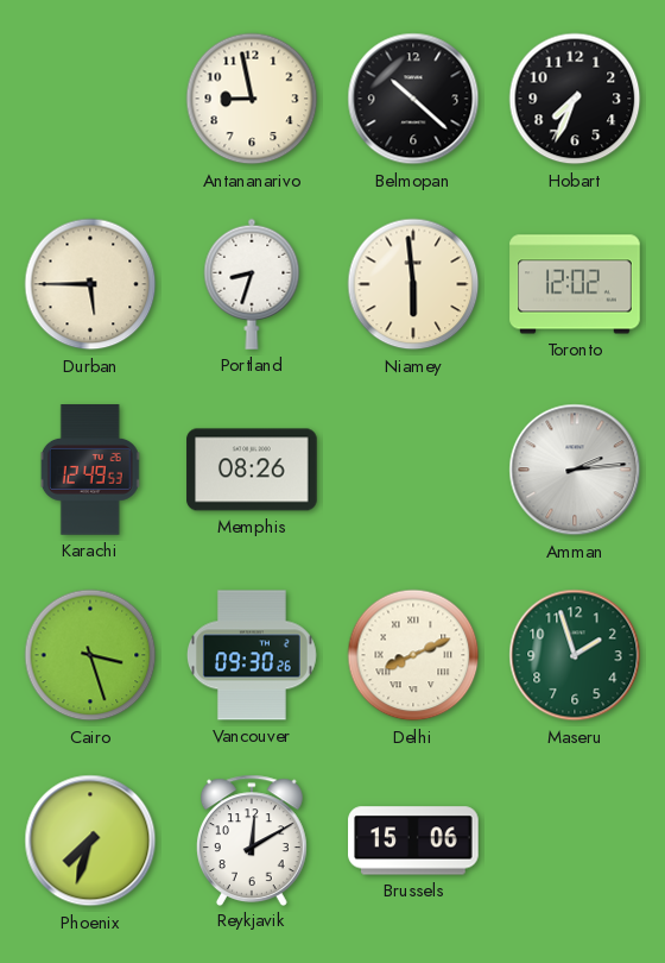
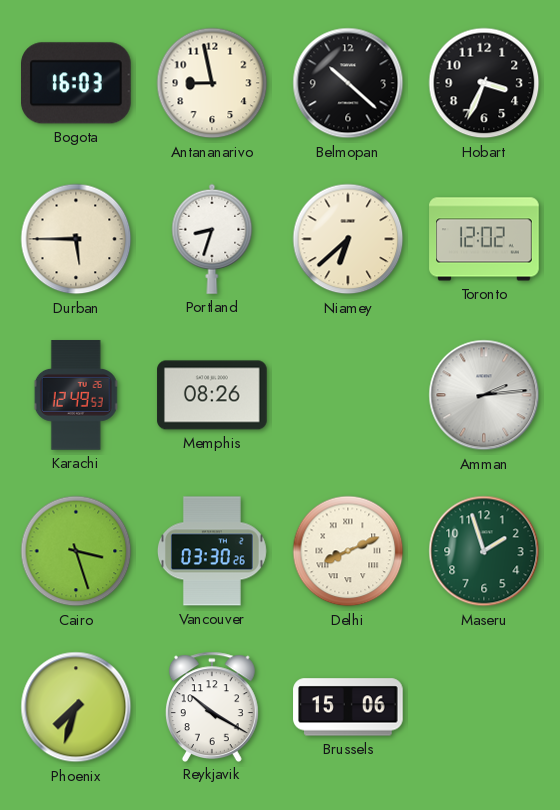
Bogota: none -> 16:03
Hobart: 7:34 -> 3:34
Niamey: 5:59 -> 6:38
Vancouver: 09:30 -> 03:30
Reykjavik: 12:10 -> 10:20
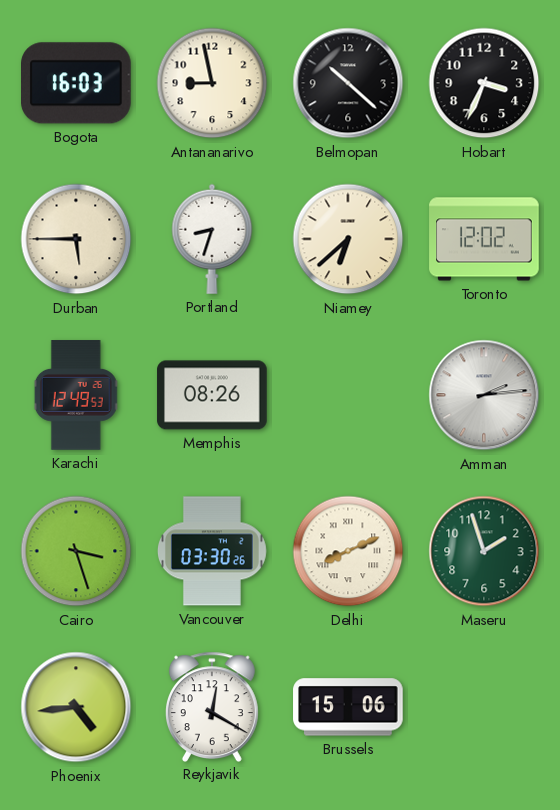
Phoenix: 7:33 -> 4:44
Reykjavik: 10:20 -> 12:20
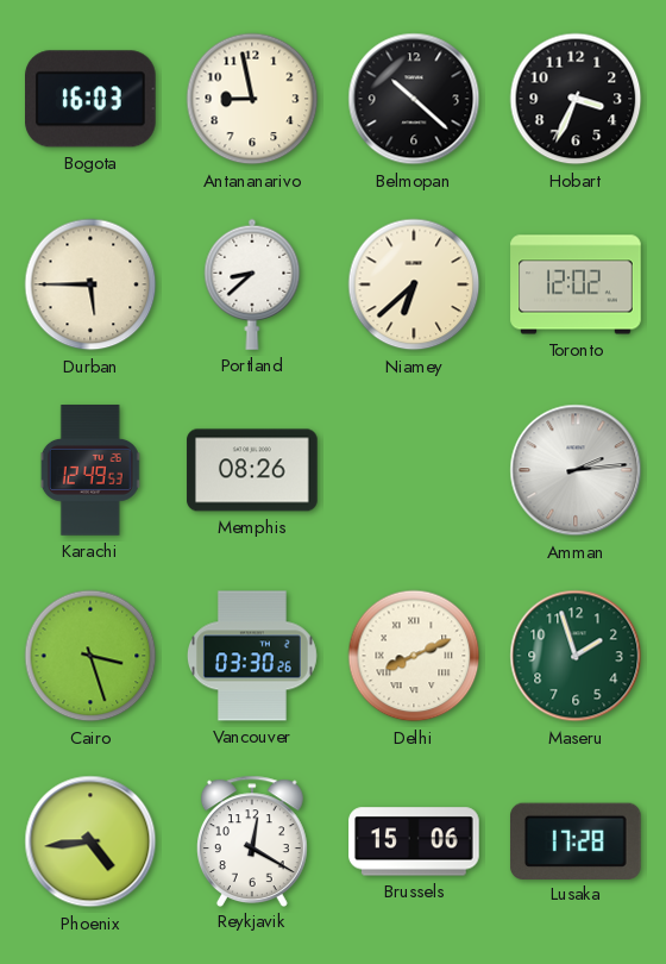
Portland: 8:33 -> 8:38
Lusaka: none -> 17:28
